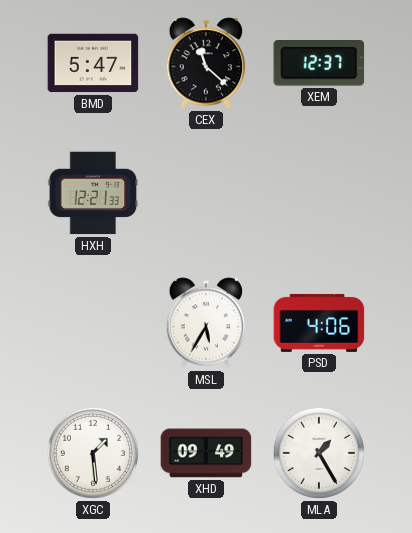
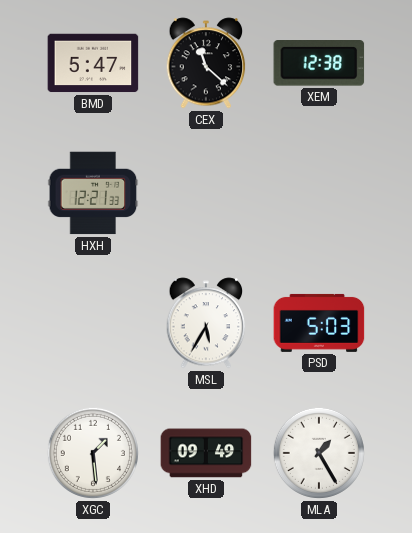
XEM: 12:37 -> 12:38
PSD: 4:06 -> 5:03
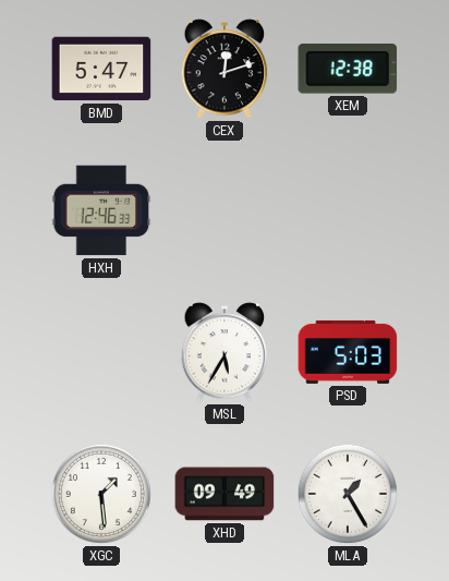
CEX: 11:22 -> 12:12
HXH: 12:21 -> 12:46
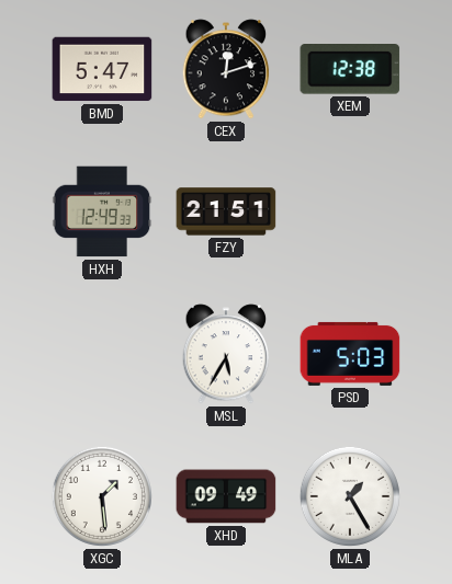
HXH: 12:46 -> 12:49
FZY: none -> 21:51
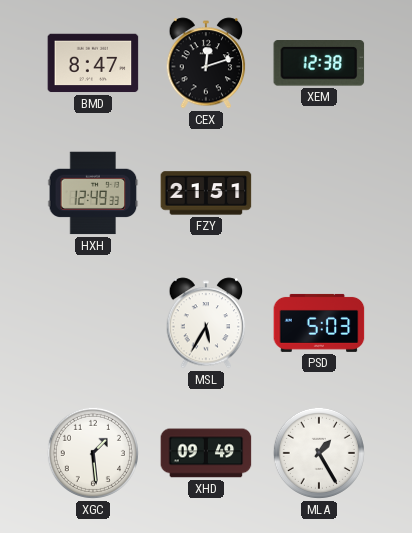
BMD: 5:47 -> 8:47
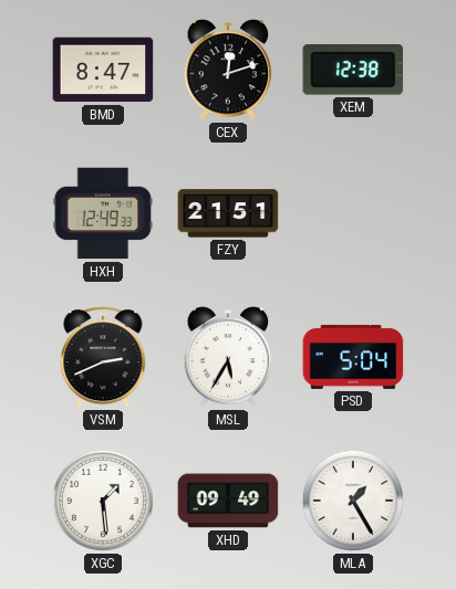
VSM: none -> 2:41
PSD: 5:03 -> 5:04
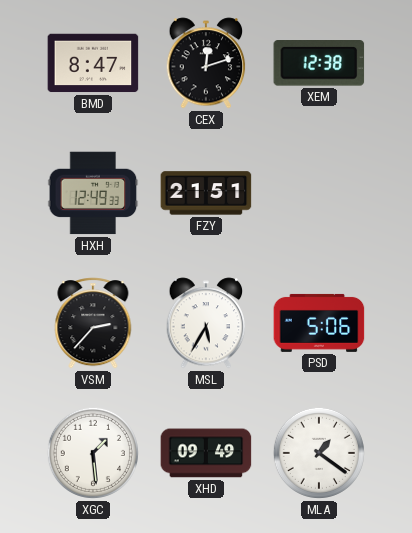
VSM: 2:41 -> 2:37
PSD: 5:04 -> 5:06
MLA: 1:25 -> 1:21
